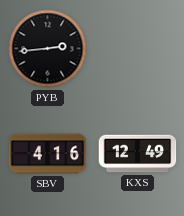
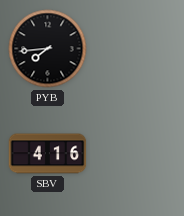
PYB: 2:44 -> 7:44
KXS: 12:49 -> none
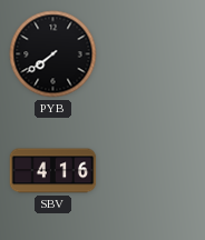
PYB: 7:44 -> 7:39
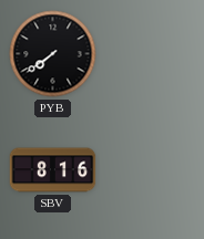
SBV: 4:16 -> 8:16
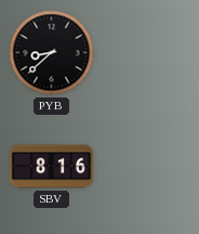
PYB: 7:39 -> 8:38
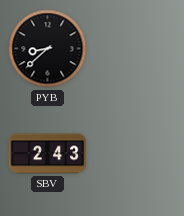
SBV: 8:16 -> 2:43
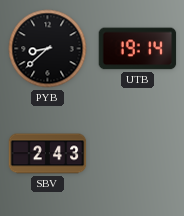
UTB: none -> 19:14
